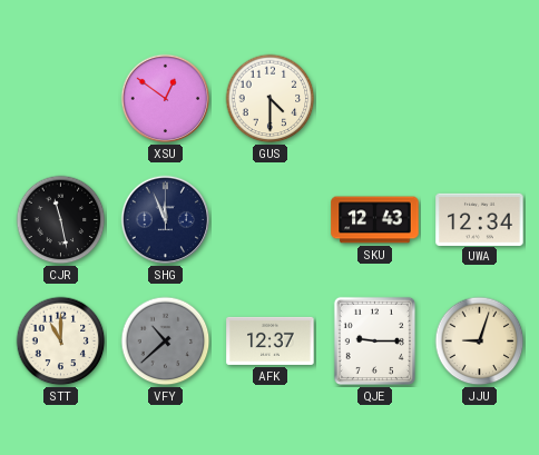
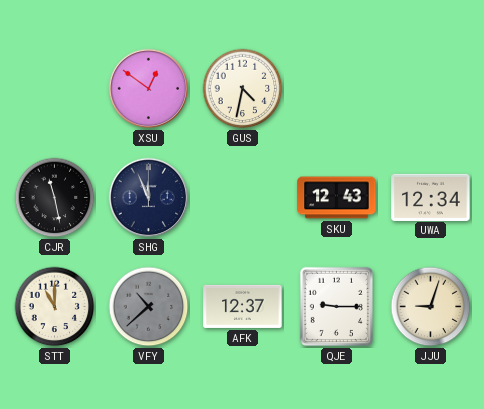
GUS: 4:30 -> 4:32
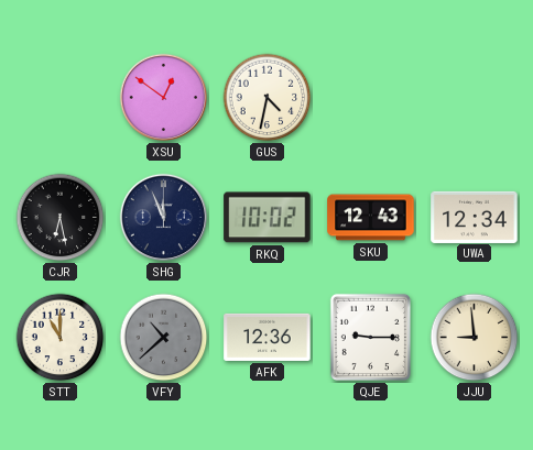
CJR: 11:28 -> 6:28
RKQ: none -> 10:02
AFK: 12:37 -> 12:36
JJU: 9:03 -> 8:59
